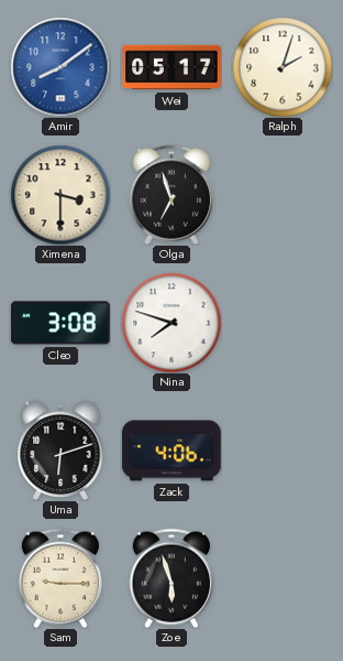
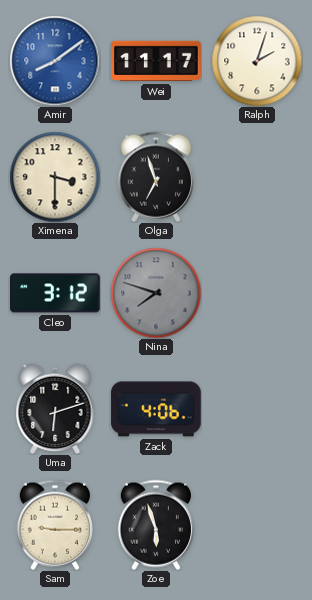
Wei: 05:17 -> 11:17
Cleo: 3:08 -> 3:12
Nina dial: white -> grey
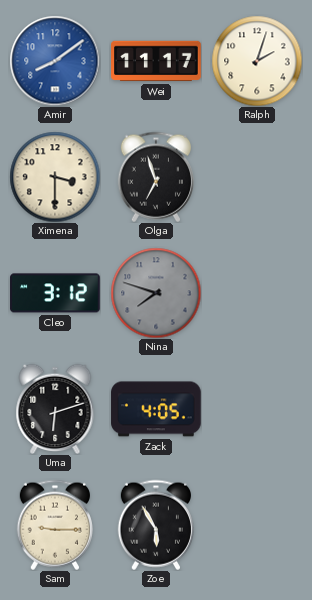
Zack: 4:06 -> 4:05
Zoe: 5:57 -> 5:55
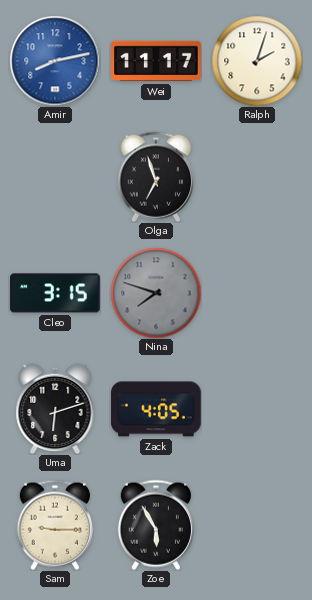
Amir: 8:09 -> 8:13
Ximena: 3:30 -> none
Cleo: 3:12 -> 3:15
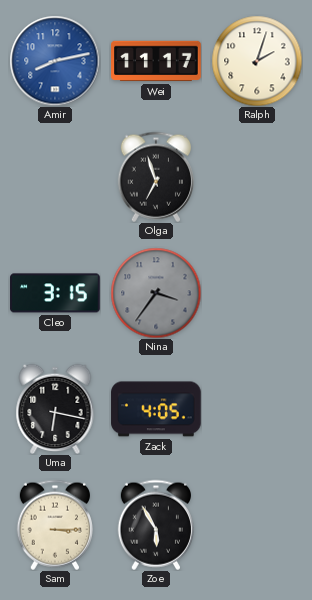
Nina: 7:48 -> 3:36
Uma: 6:12 -> 6:17
Sam: 9:15 -> 3:15
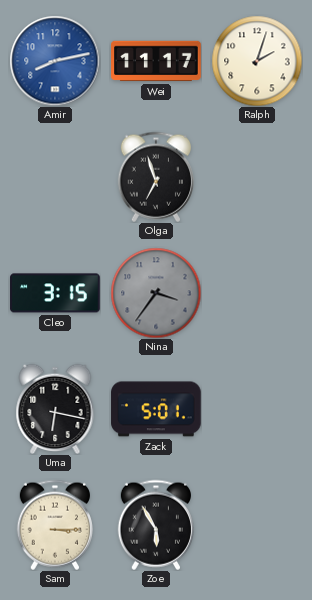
Zack: 4:05 -> 5:01
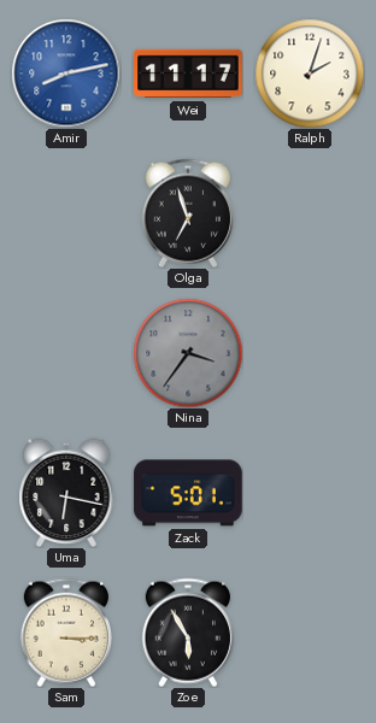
Cleo: 3:15 -> none
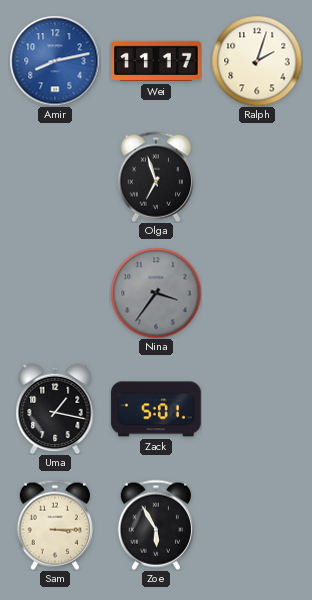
Uma: 6:17 -> 1:17
